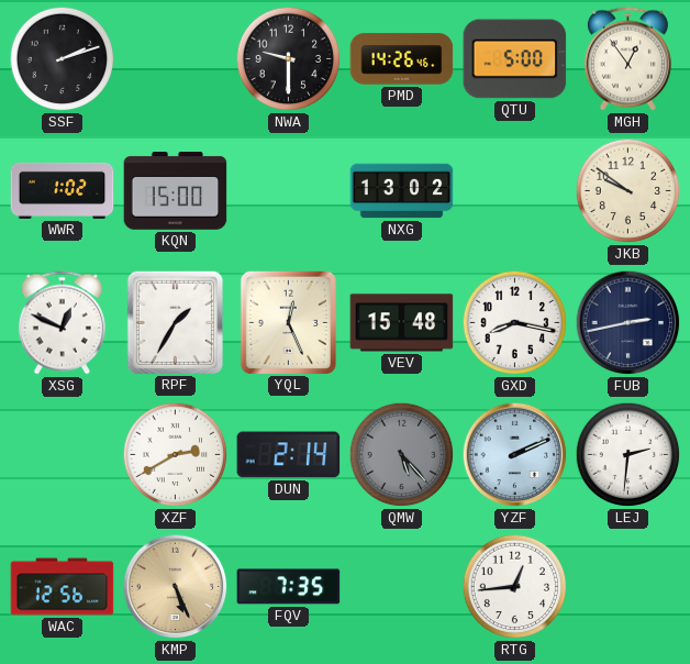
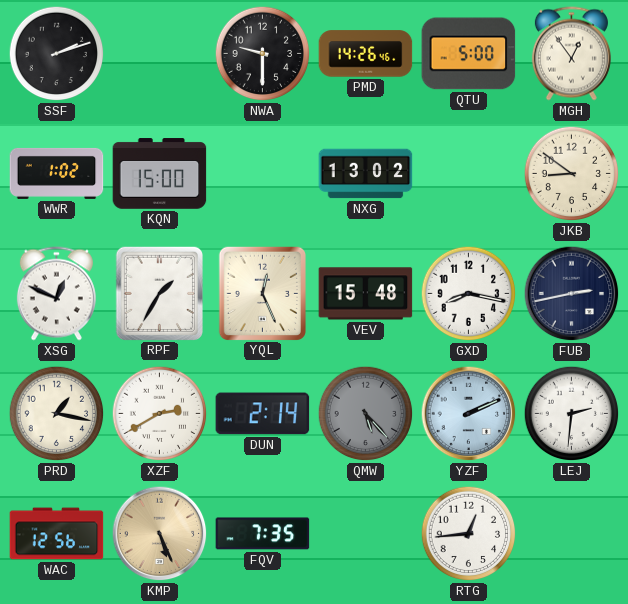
JKB: 9:51 -> 8:51
PRD: none -> 1:17
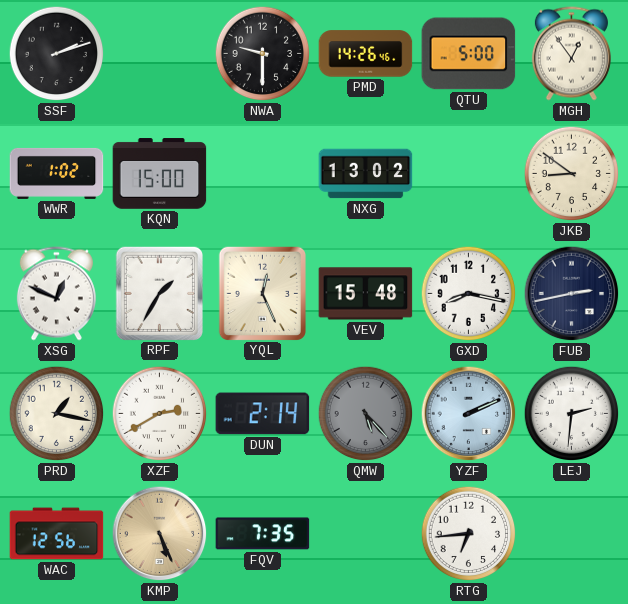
RTG: 12:44 -> 6:44
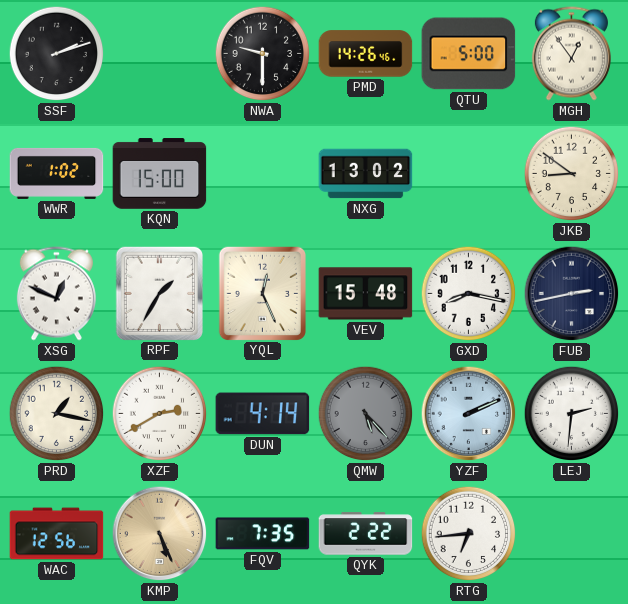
DUN: 2:14 -> 4:14
QYK: none -> 2:22
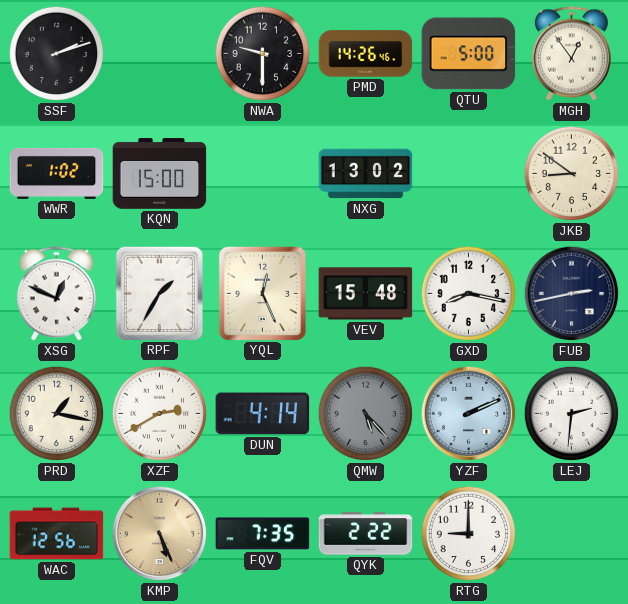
RTG: 6:44 -> 9:00
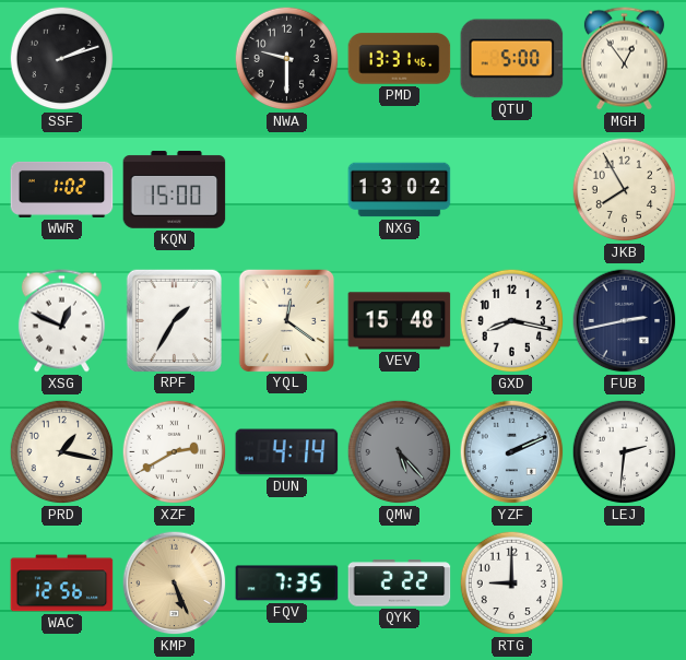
PMD: 14:26 -> 13:31
JKB: 8:51 -> 7:55
YQL: 12:26 -> 12:21
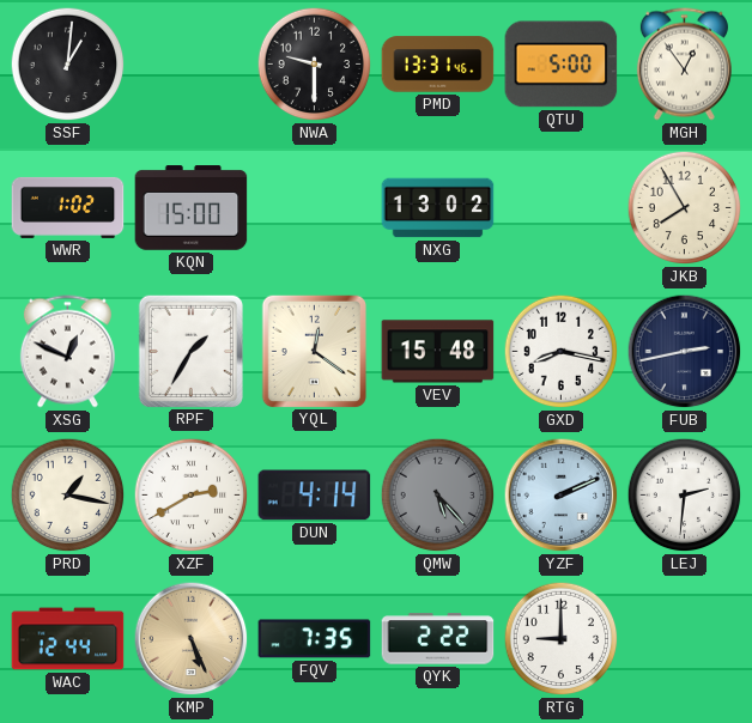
SSF: 2:12 -> 1:01
WAC: 12:56 -> 12:44
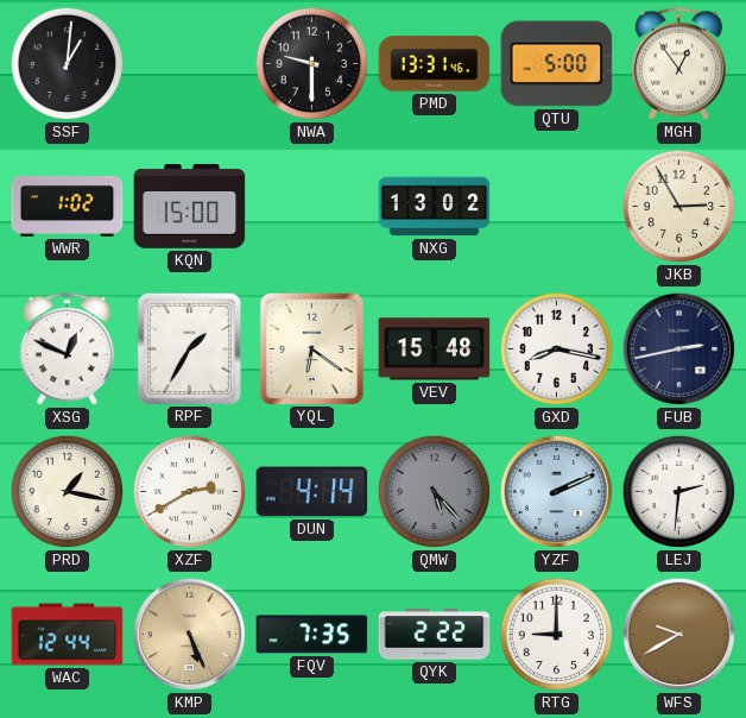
JKB: 7:55 -> 2:55
YQL: 12:21 -> 6:21
WFS: none -> 9:40
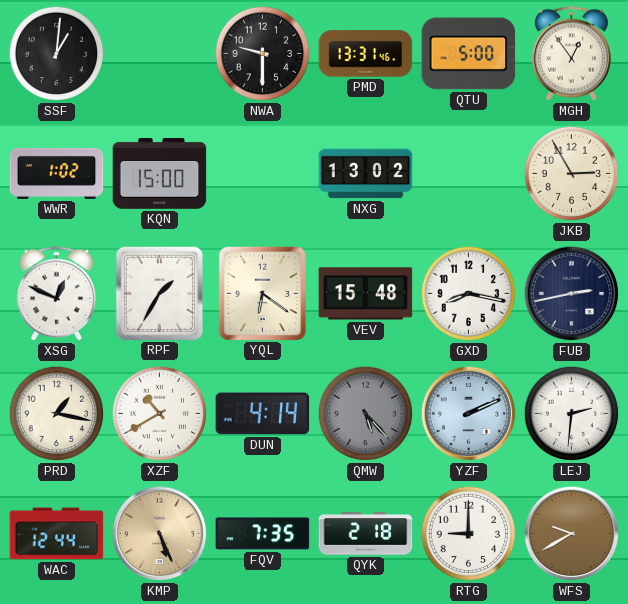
XZF: 2:40 -> 10:40
QYK: 2:22 -> 2:18
